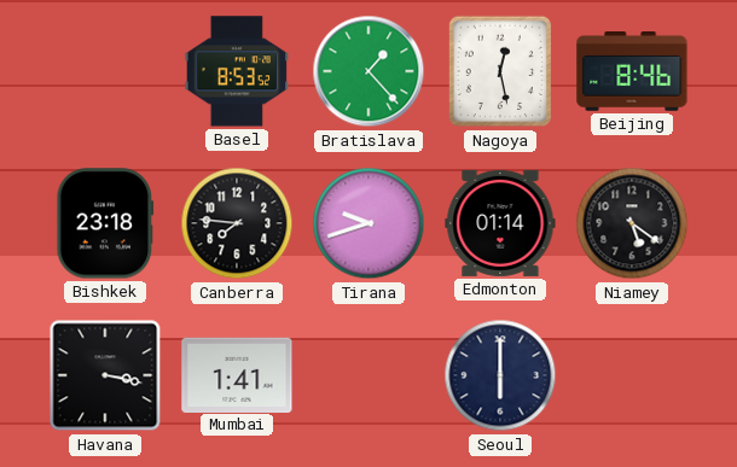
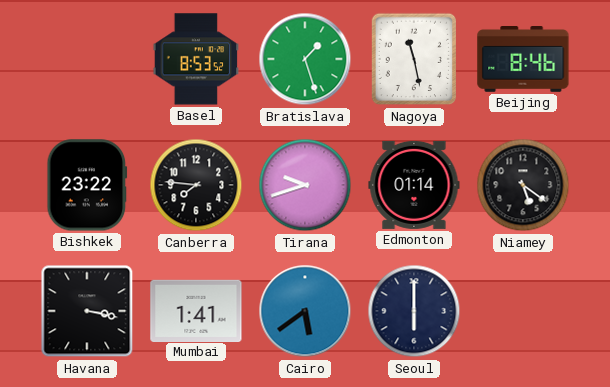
Bratislava: 1:23 -> 1:27
Nagoya: 12:28 -> 11:28
Bishkek: 23:18 -> 23:22
Cairo: none -> 5:39
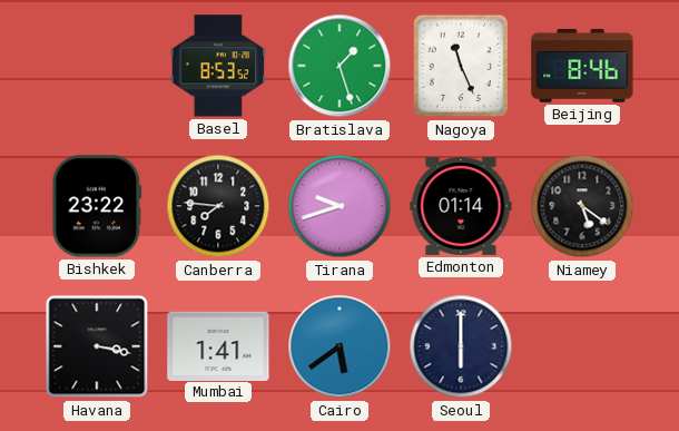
Nagoya: 11:28 -> 11:26
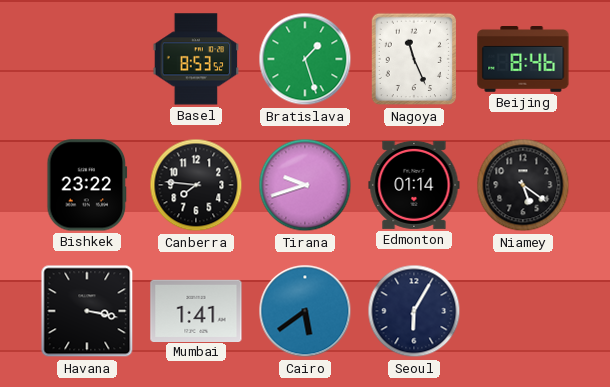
Seoul: 6:00 -> 6:05
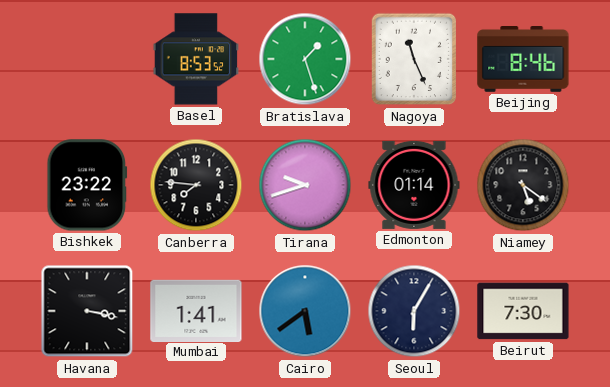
Beirut: none -> 7:30
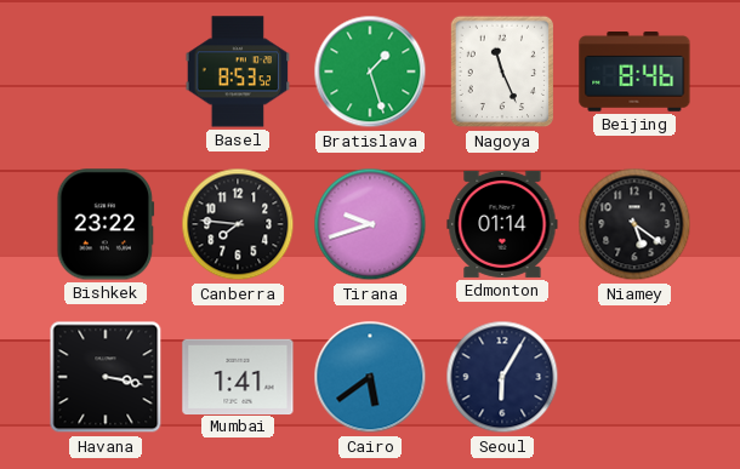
Beirut: 7:30 -> none
